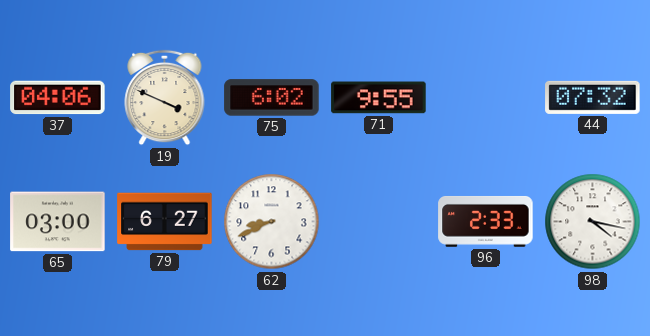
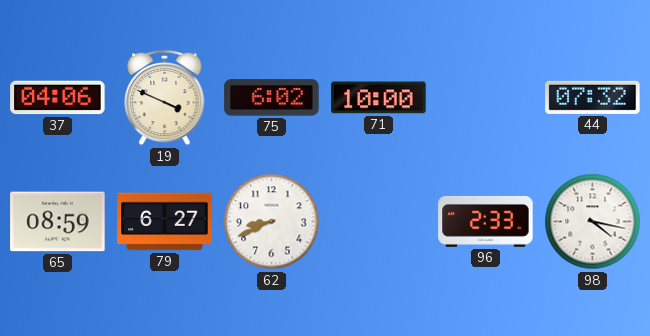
71: 9:55 -> 10:00
65: 03:00 -> 08:59
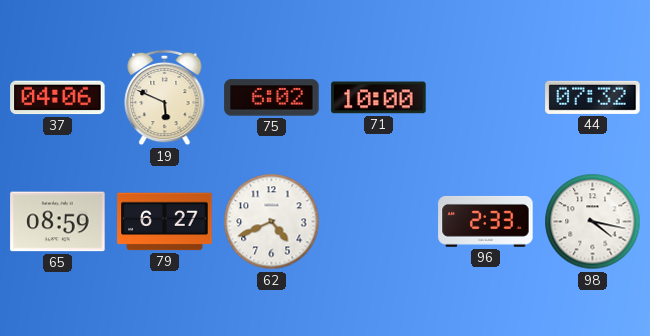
19: 3:49 -> 5:49
62: 8:41 -> 4:41
